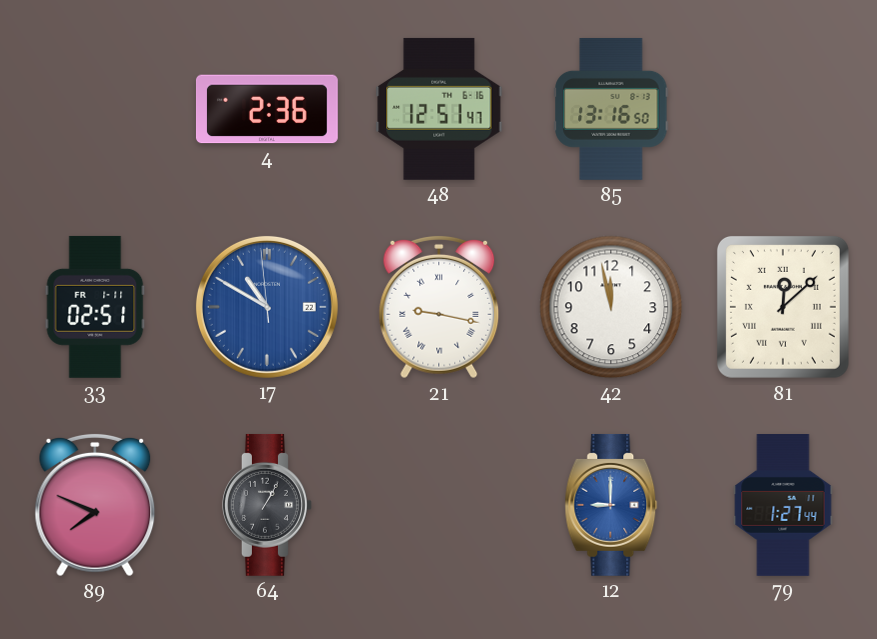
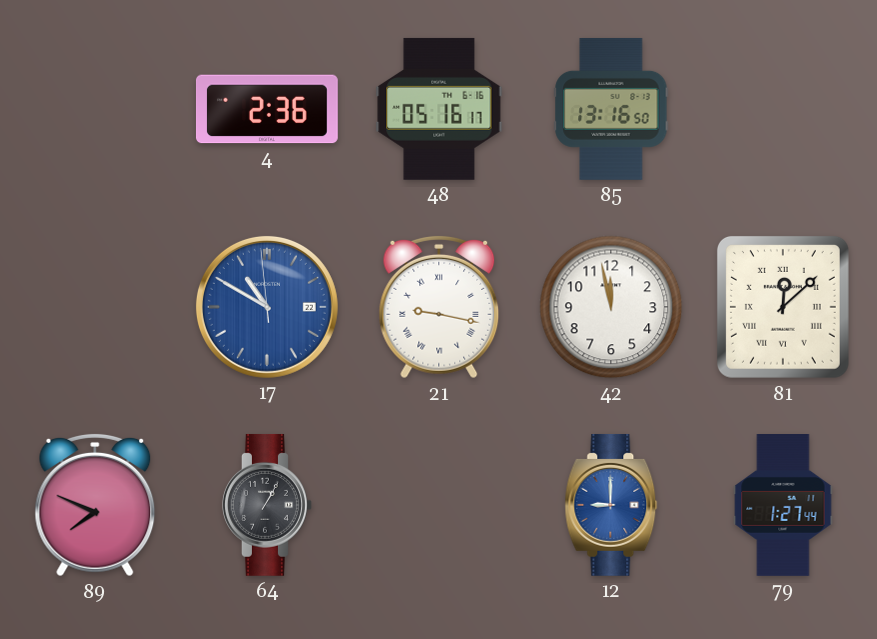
48: 12:51 -> 05:16
33: 02:51 -> none
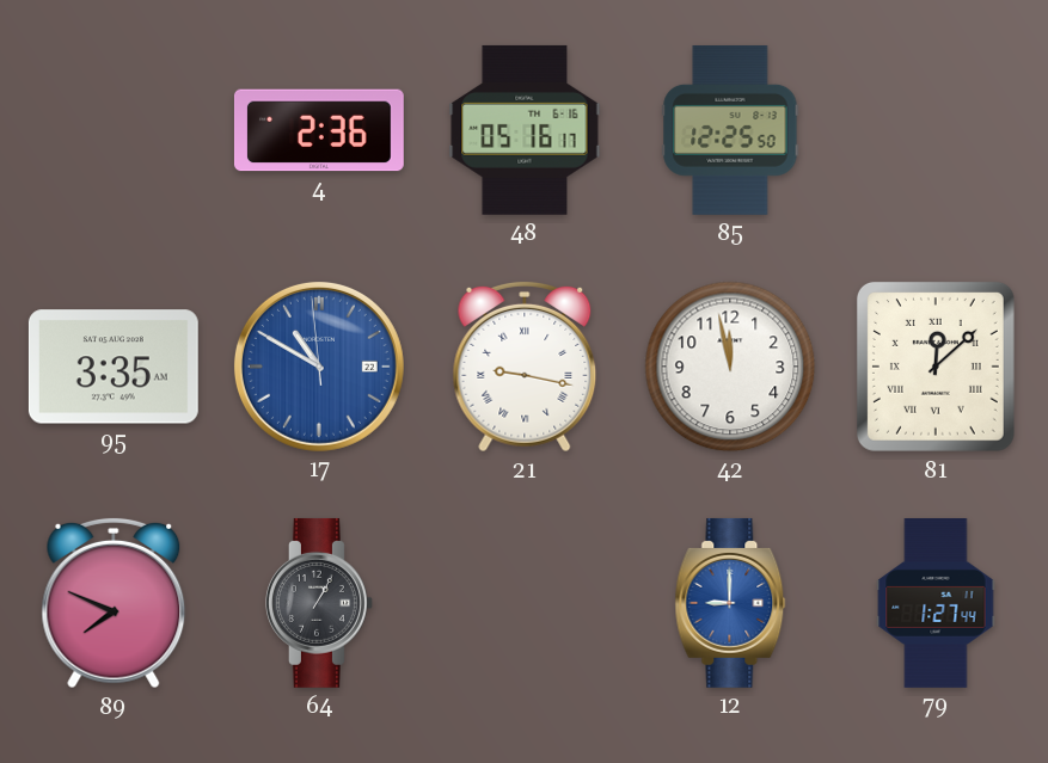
85: 13:16 -> 12:25
95: none -> 3:35
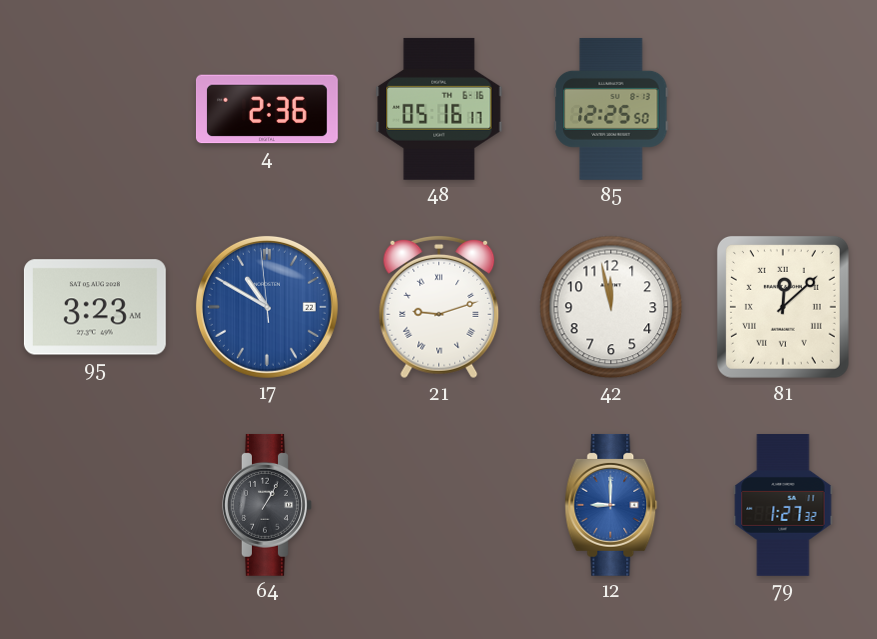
95: 3:35 -> 3:23
21: 9:17 -> 9:12
89: 7:49 -> none
79: 1:27:44 -> 1:27:32
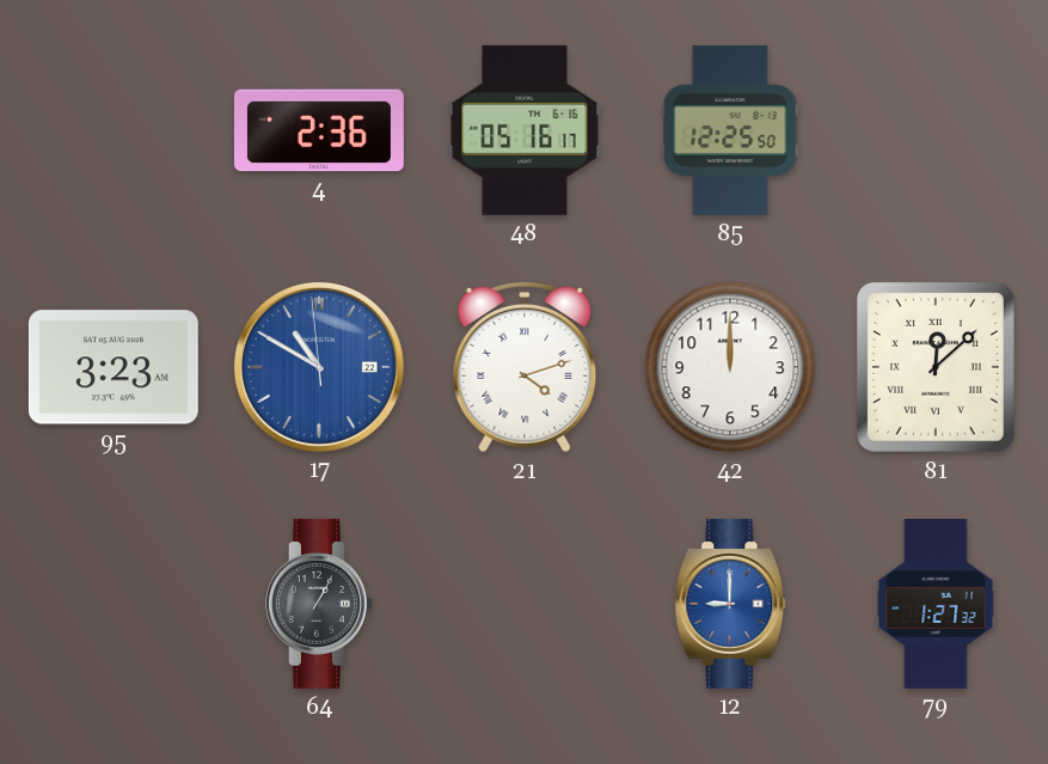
21: 9:12 -> 4:12
42: 11:58 -> 12:00
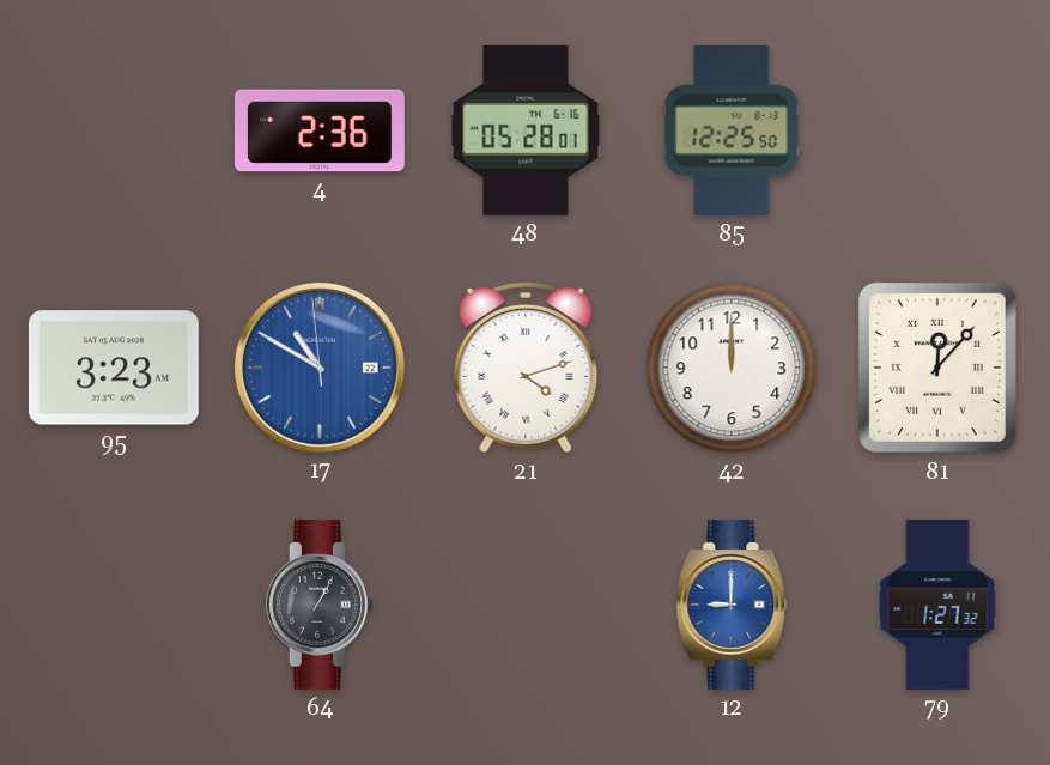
48: 05:16 -> 05:28
81: 12:08 -> 12:07
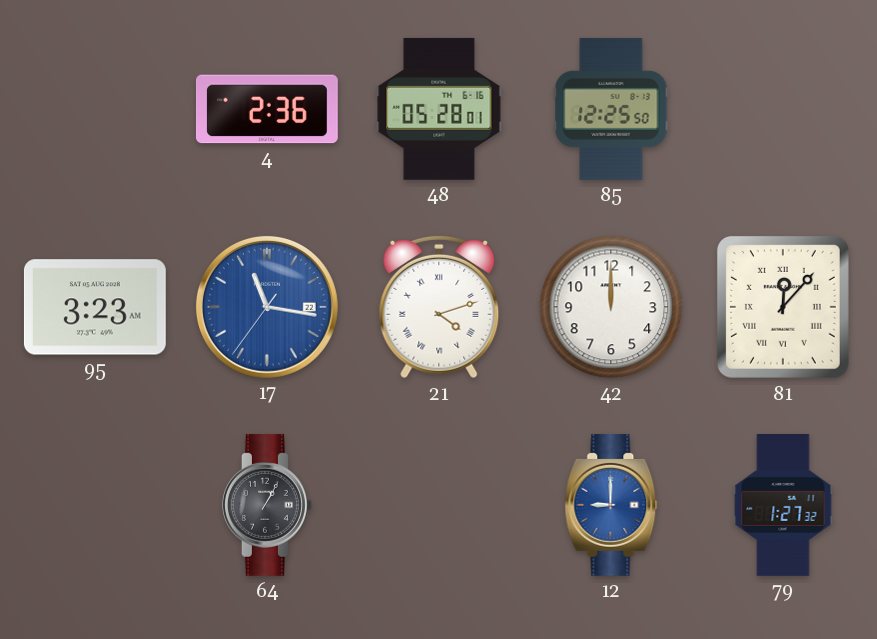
17: 10:49 -> 11:16
